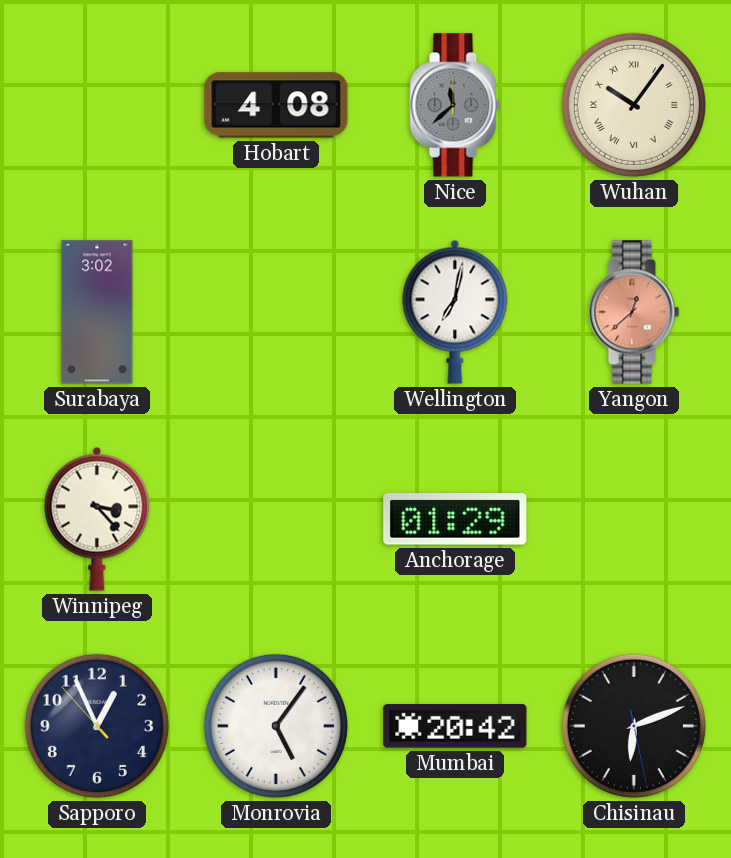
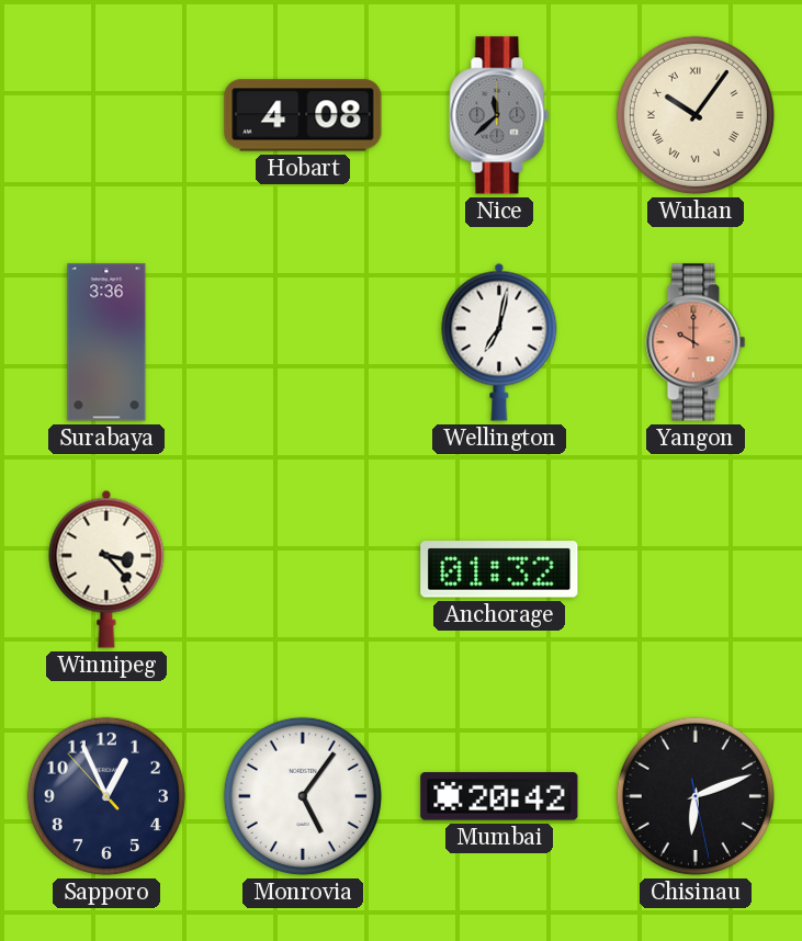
Surabaya: 3:02 -> 3:36
Yangon: 12:38 -> 10:00
Anchorage: 01:29 -> 01:32
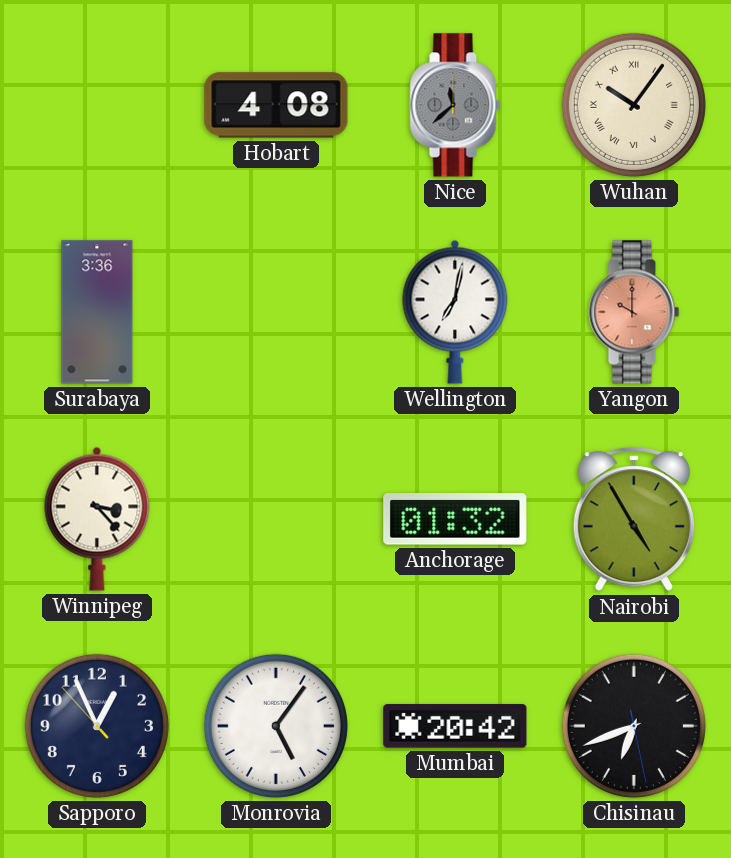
Nairobi: none -> 4:55
Chisinau: 6:11 -> 6:41
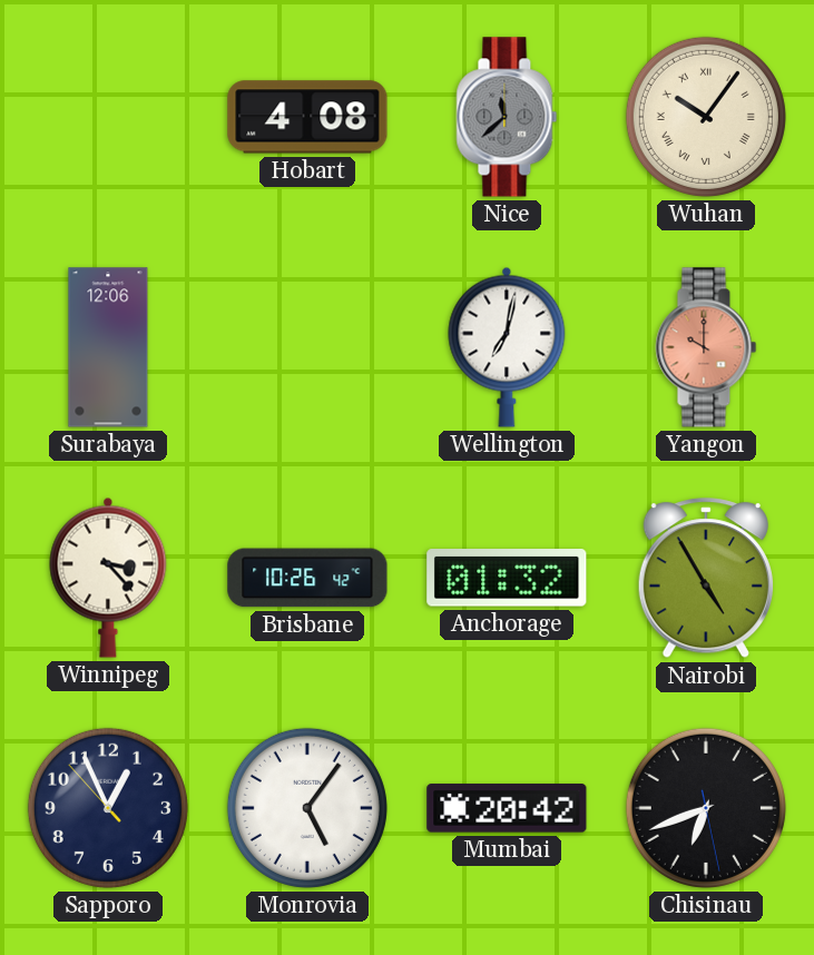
Surabaya: 3:36 -> 12:06
Brisbane: none -> 10:26
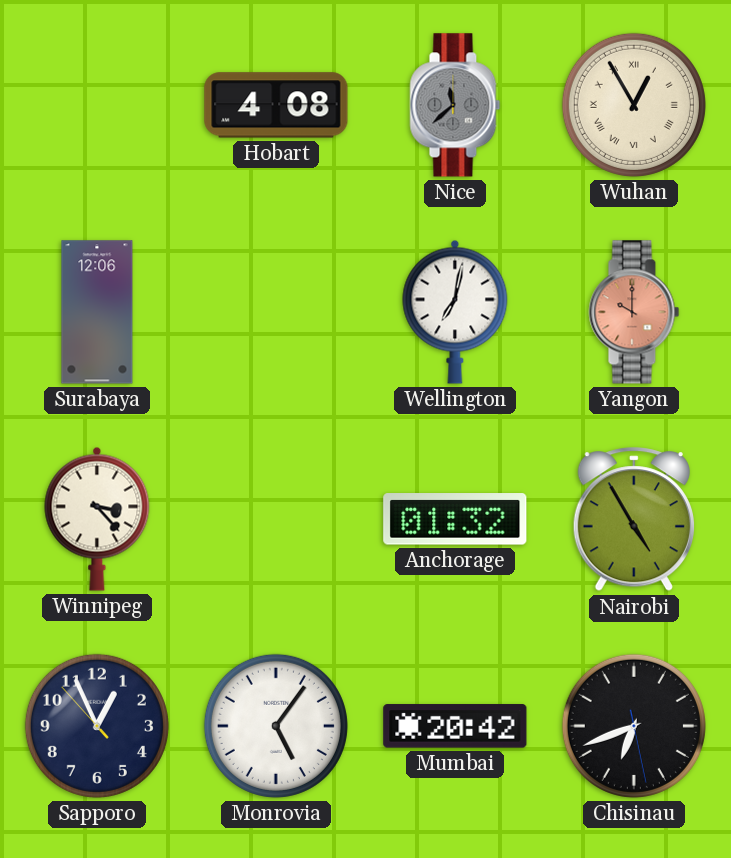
Wuhan: 10:06 -> 12:55
Brisbane: 10:26 -> none
